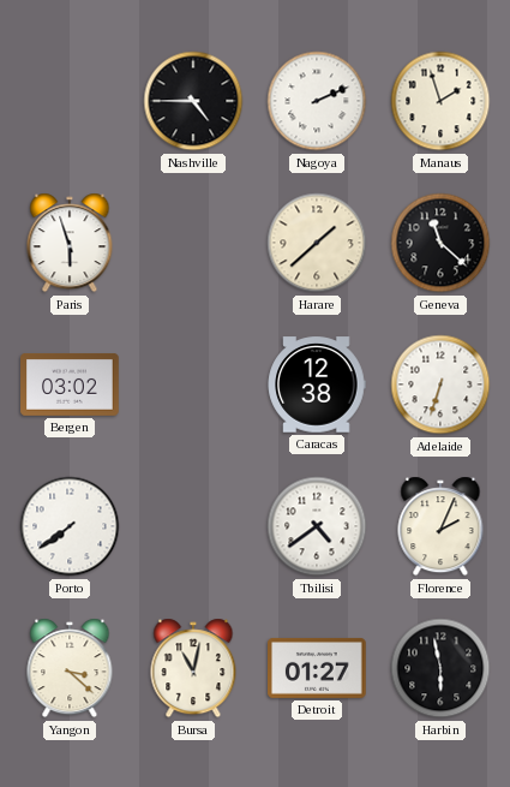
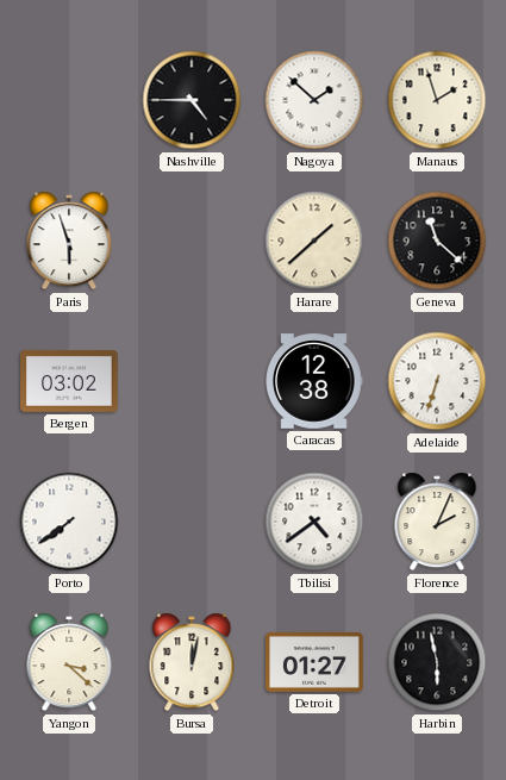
Nagoya: 2:11 -> 1:52
Bursa: 11:02 -> 12:02
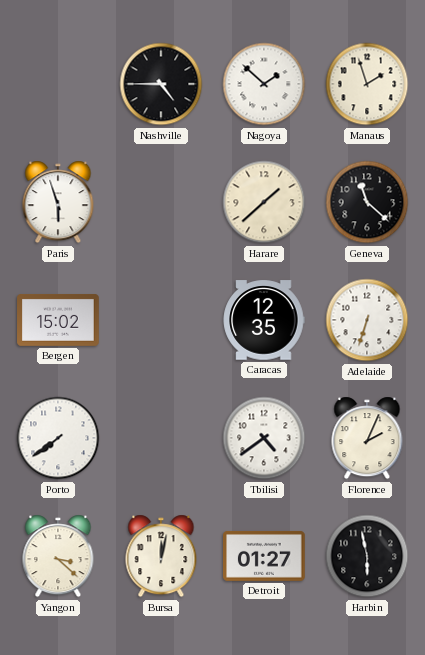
Bergen: 03:02 -> 15:02
Caracas: 12:38 -> 12:35
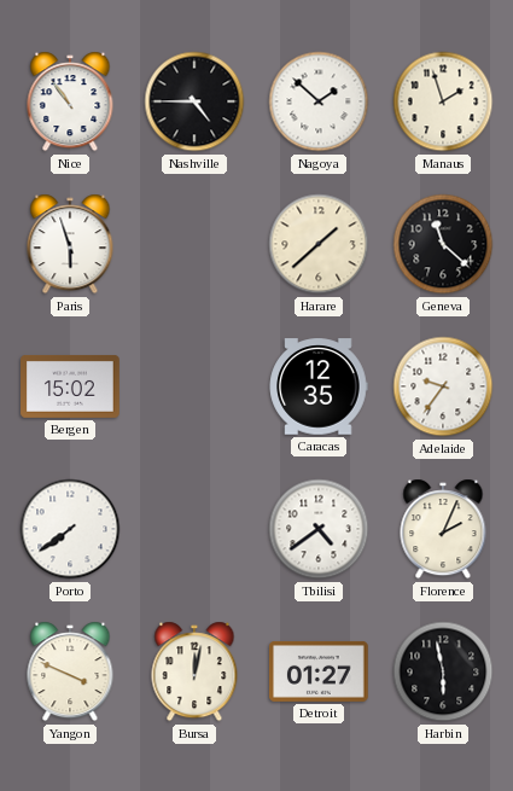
Nice: none -> 10:54
Adelaide: 6:33 -> 9:36
Yangon: 3:22 -> 3:49
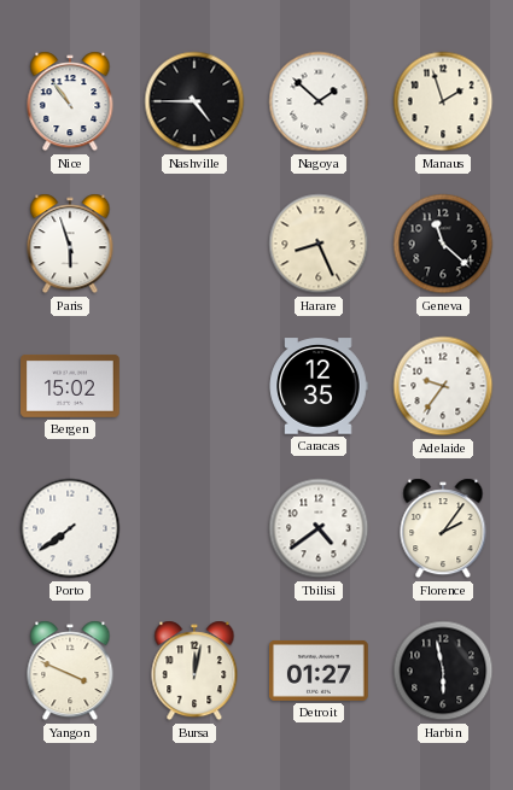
Harare: 1:38 -> 8:26
Florence: 2:04 -> 2:06
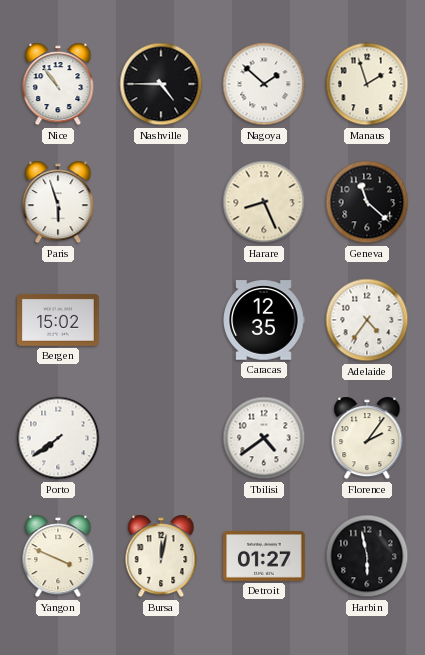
Adelaide: 9:36 -> 4:36
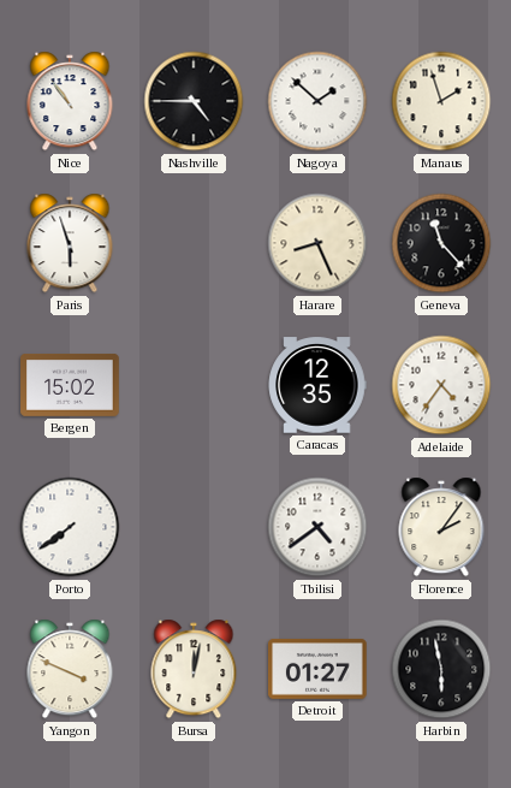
Geneva: 11:22 -> 11:23
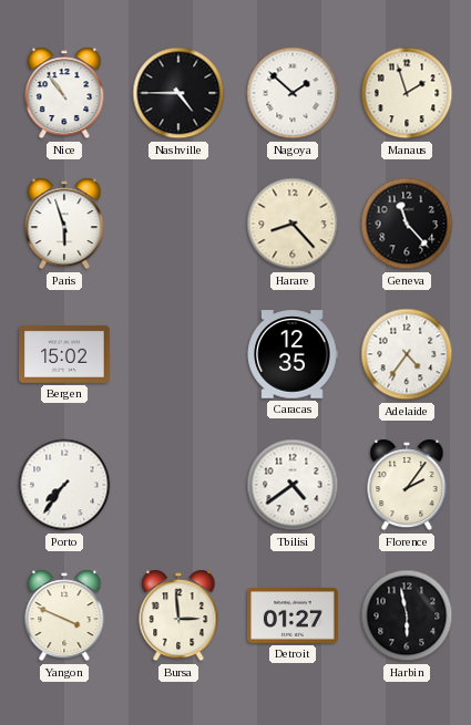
Harare: 8:26 -> 8:23
Porto: 7:39 -> 7:36
Bursa: 12:02 -> 2:59
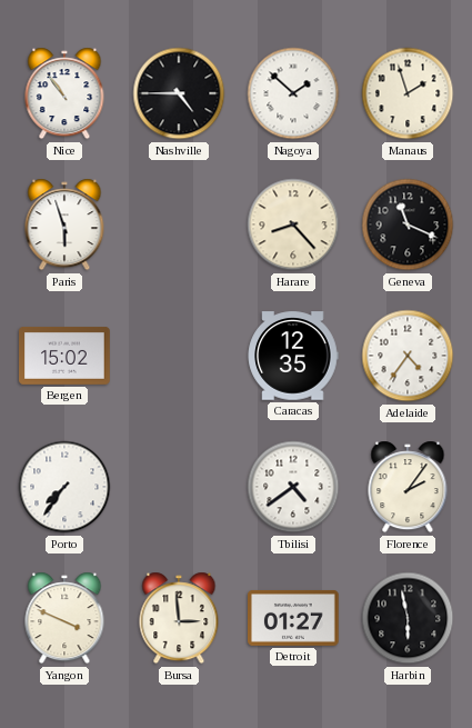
Geneva: 11:23 -> 11:19
